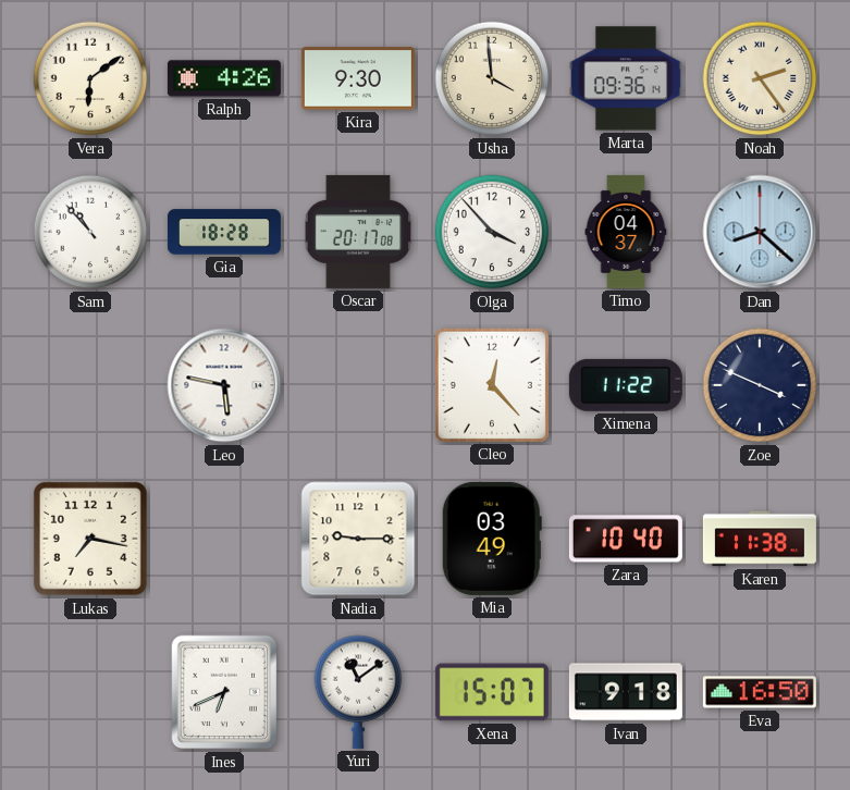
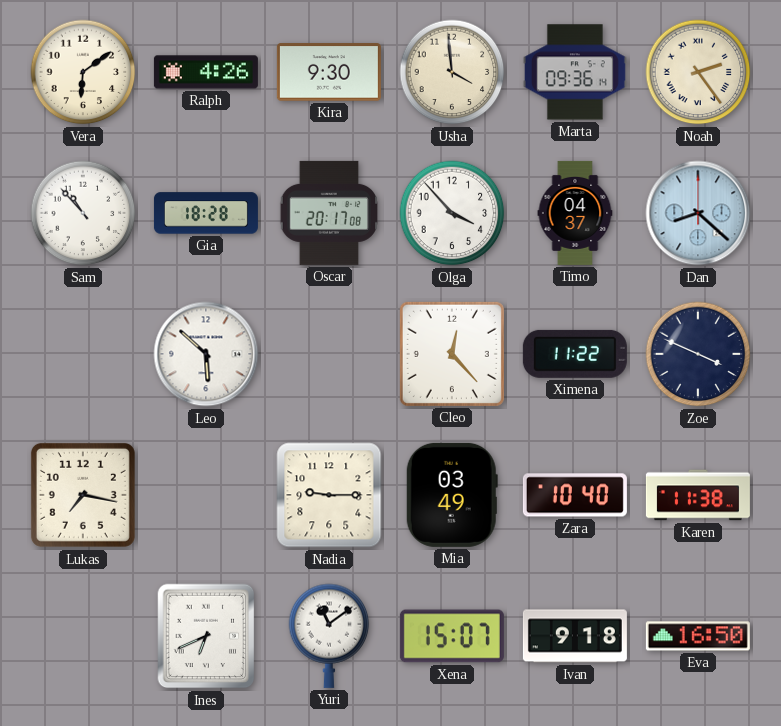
Leo: 5:47 -> 5:52
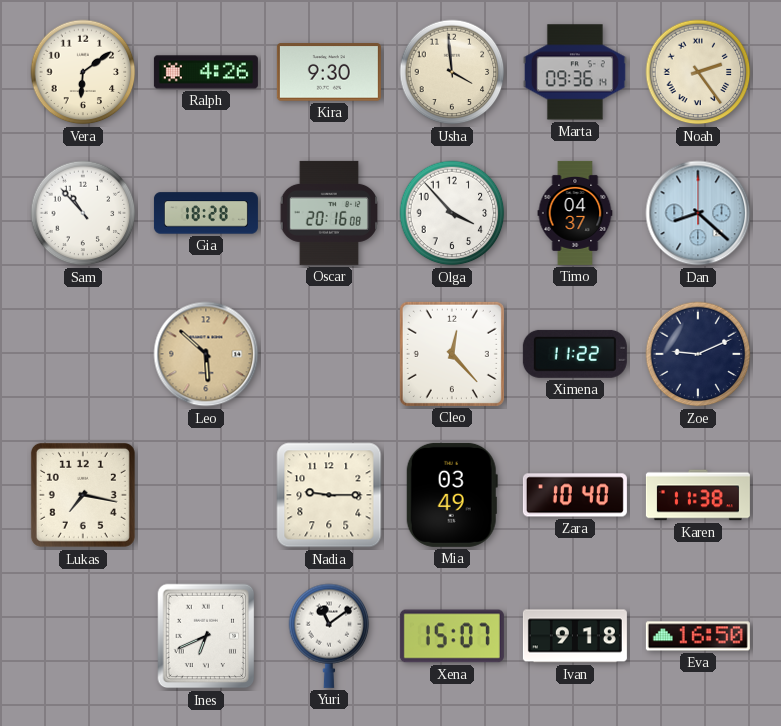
Oscar: 20:17 -> 20:16
Leo dial: white -> champagne
Zoe: 3:49 -> 9:11
